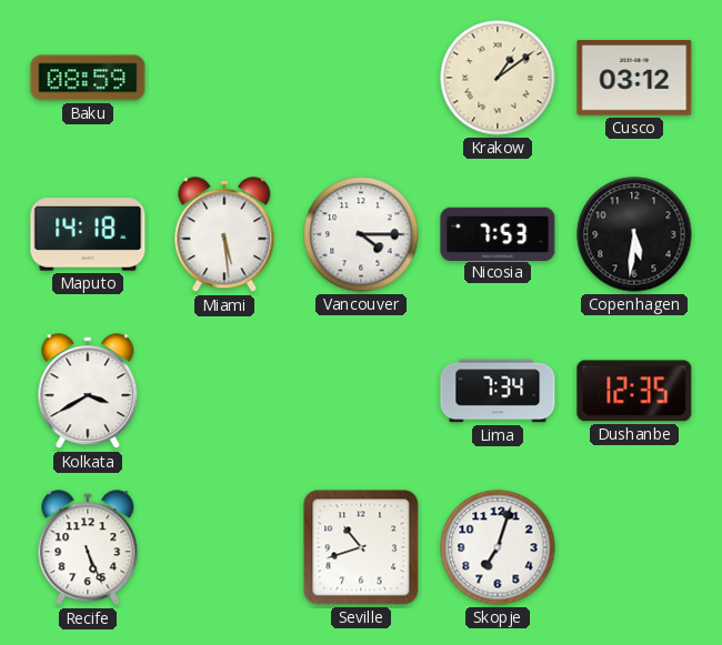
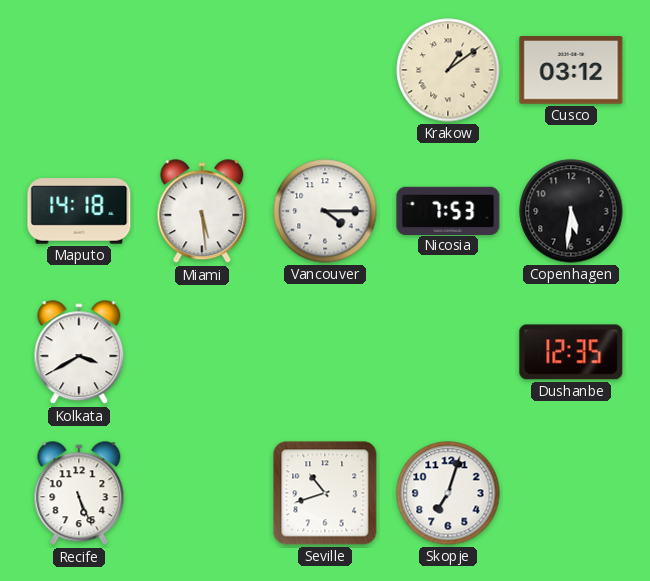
Baku: 08:59 -> none
Lima: 7:34 -> none
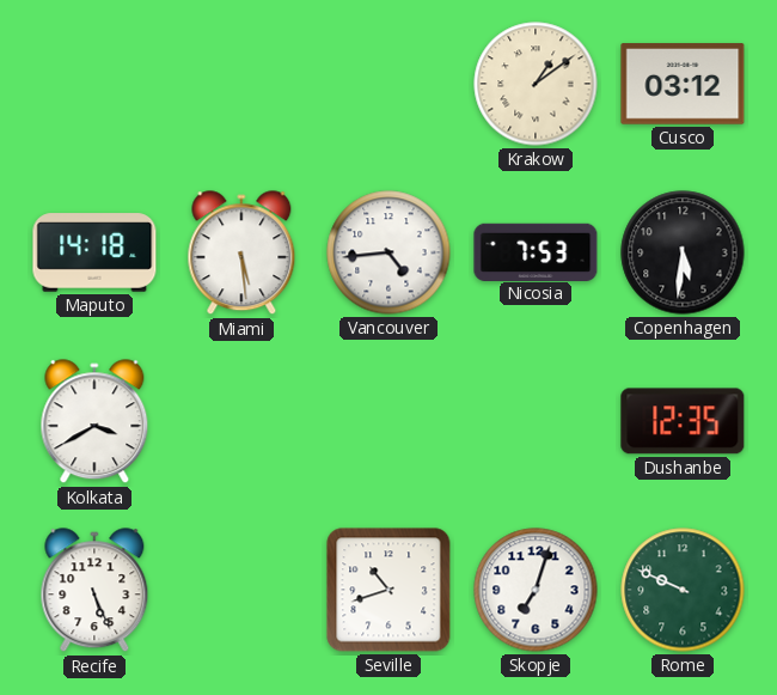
Vancouver: 4:15 -> 4:44
Rome: none -> 9:49
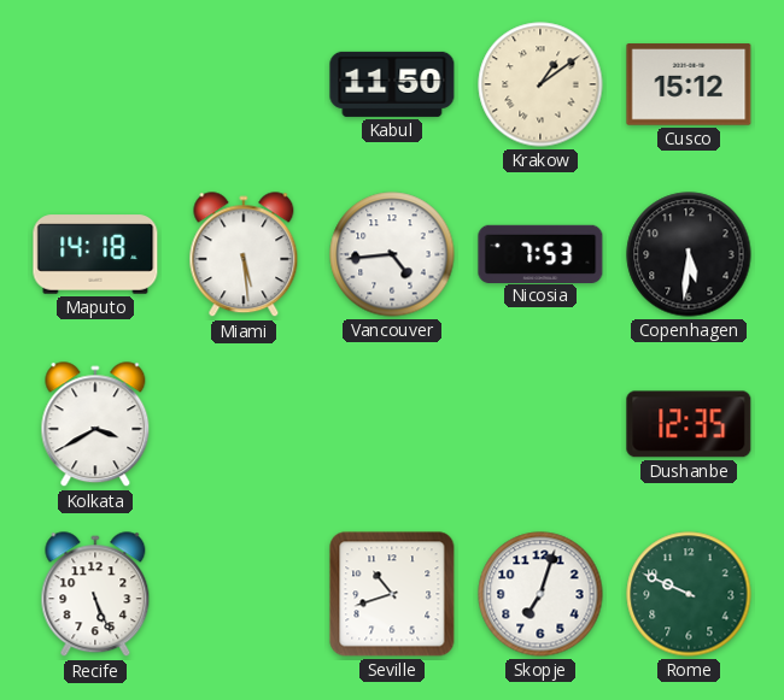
Kabul: none -> 11:50
Cusco: 03:12 -> 15:12
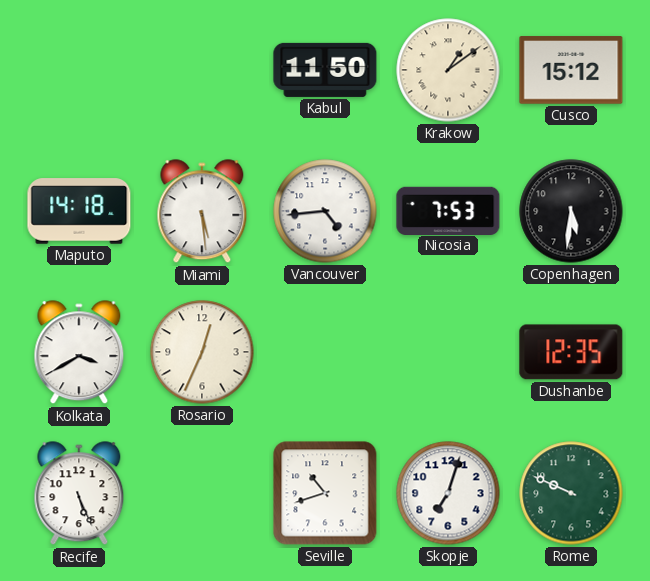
Rosario: none -> 12:34
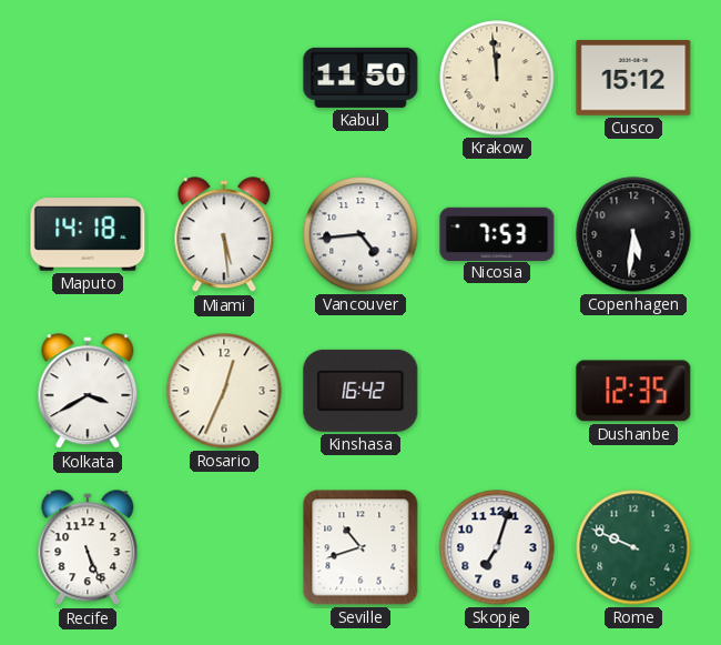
Krakow: 1:09 -> 11:59
Kinshasa: none -> 16:42
